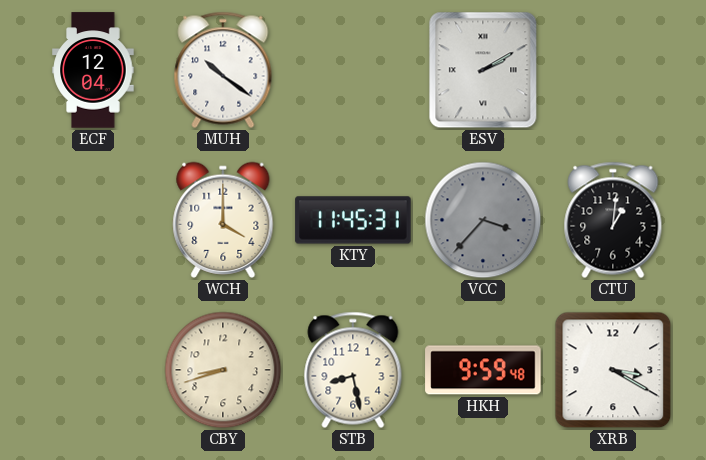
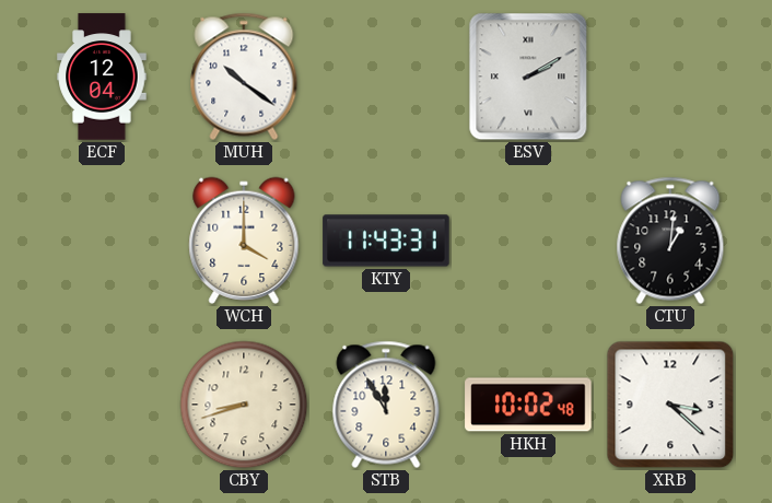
KTY: 11:45 -> 11:43
VCC: 3:37 -> none
STB: 8:28 -> 11:55
HKH: 9:59 -> 10:02
XRB: 3:20 -> 3:22
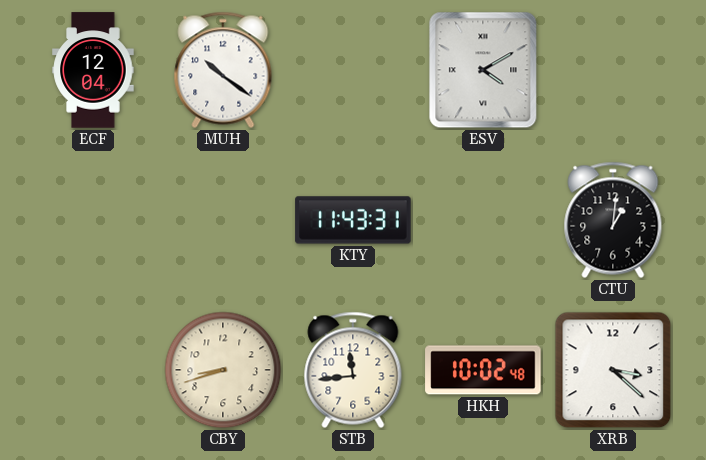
ESV: 2:10 -> 4:10
WCH: 4:00 -> none
STB: 11:55 -> 11:44
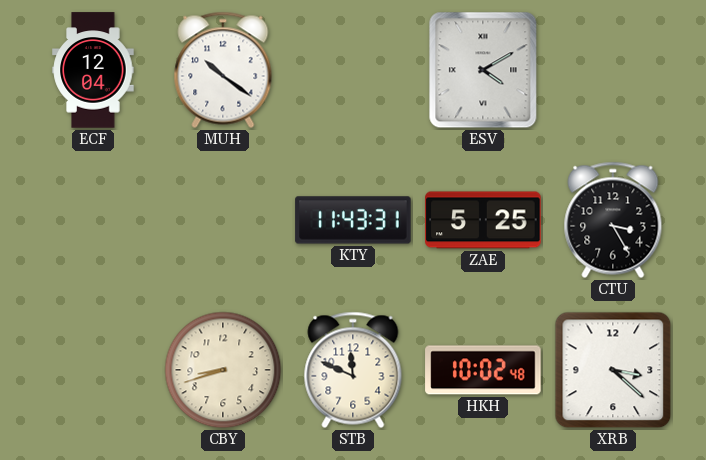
ZAE: none -> 5:25
CTU: 1:01 -> 3:25
STB: 11:44 -> 11:49
